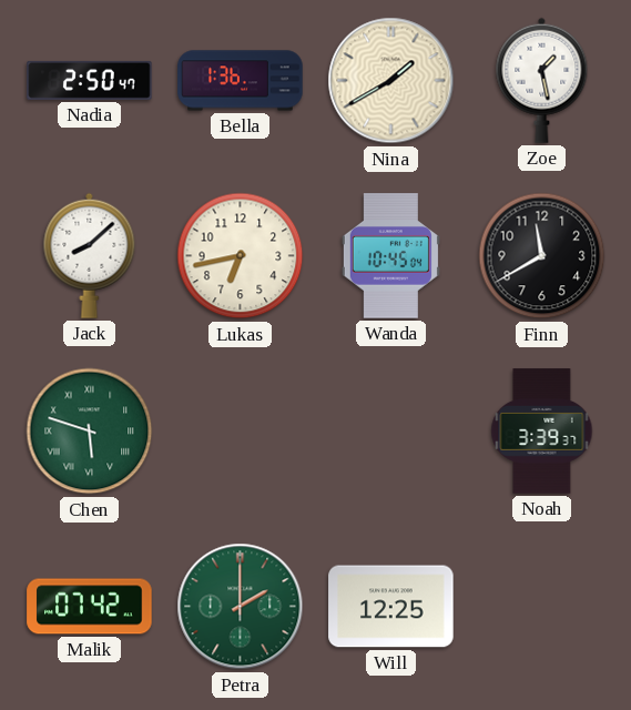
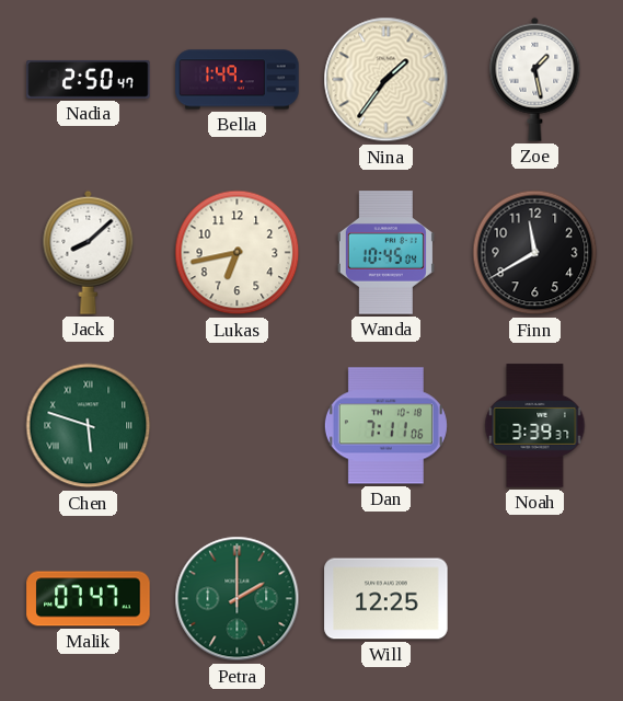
Bella: 1:36 -> 1:49
Nina: 1:40 -> 1:36
Dan: none -> 7:11
Malik: 07:42 -> 07:47
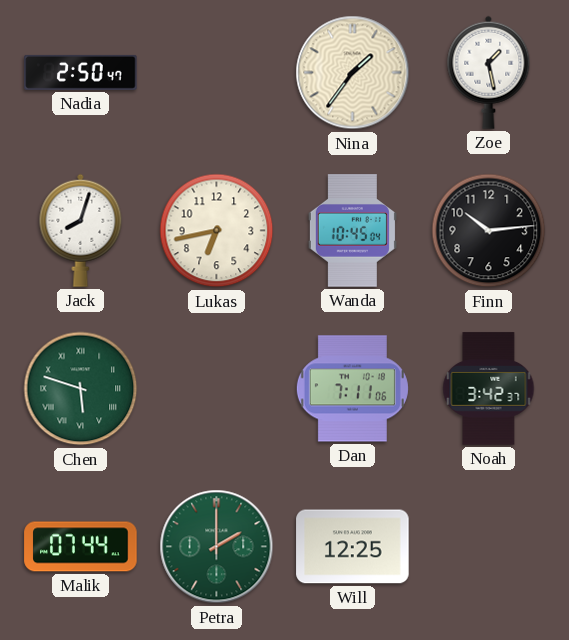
Bella: 1:49 -> none
Jack: 8:08 -> 8:03
Finn: 11:40 -> 10:14
Noah: 3:39 -> 3:42
Malik: 07:47 -> 07:44
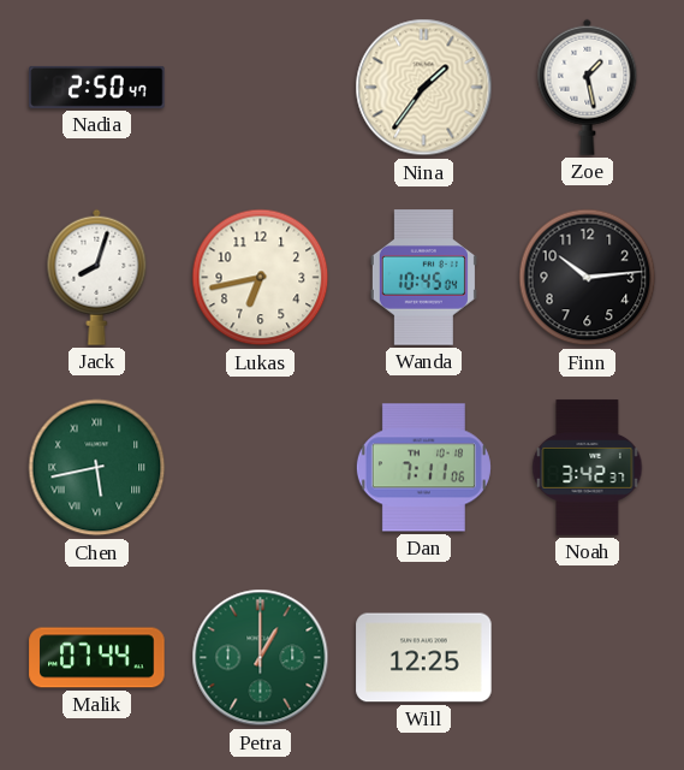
Chen: 5:48 -> 5:43
Petra: 2:00 -> 1:00
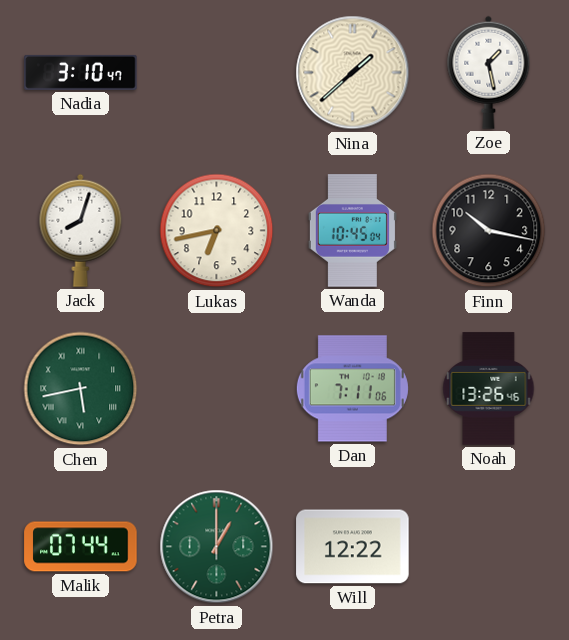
Nadia: 2:50 -> 3:10
Nina: 1:36 -> 1:38
Finn: 10:14 -> 10:17
Noah: 3:42 -> 13:26
Will: 12:25 -> 12:22
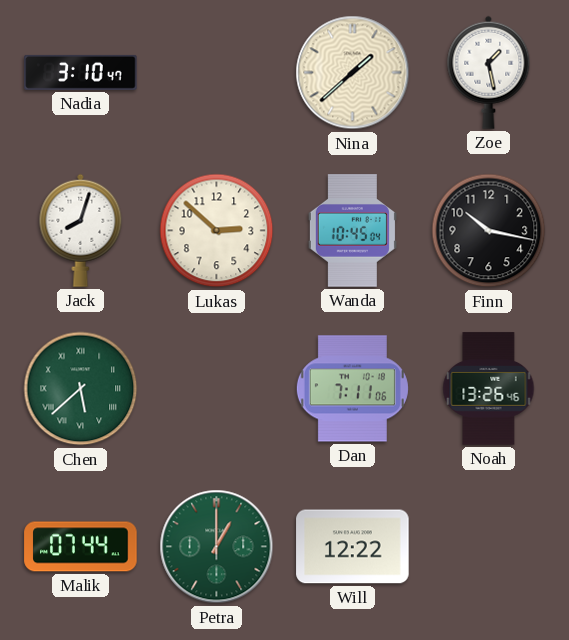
Lukas: 6:43 -> 2:52
Chen: 5:43 -> 5:38
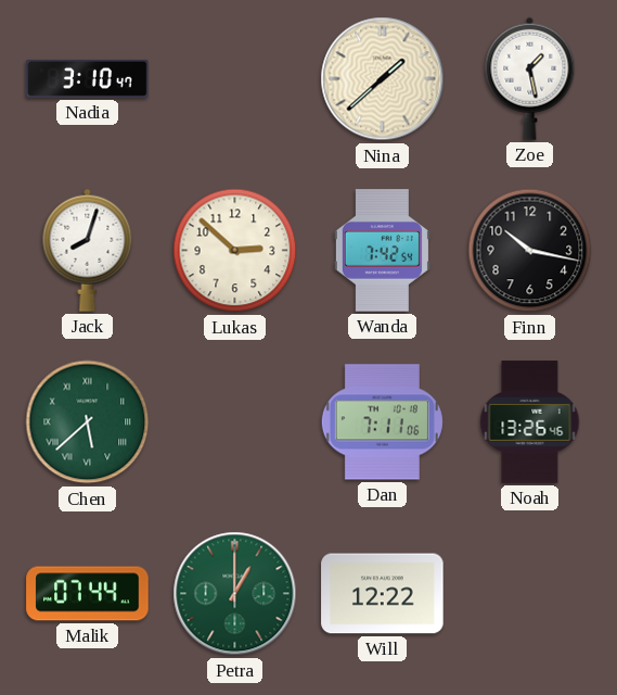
Wanda: 10:45 -> 7:42
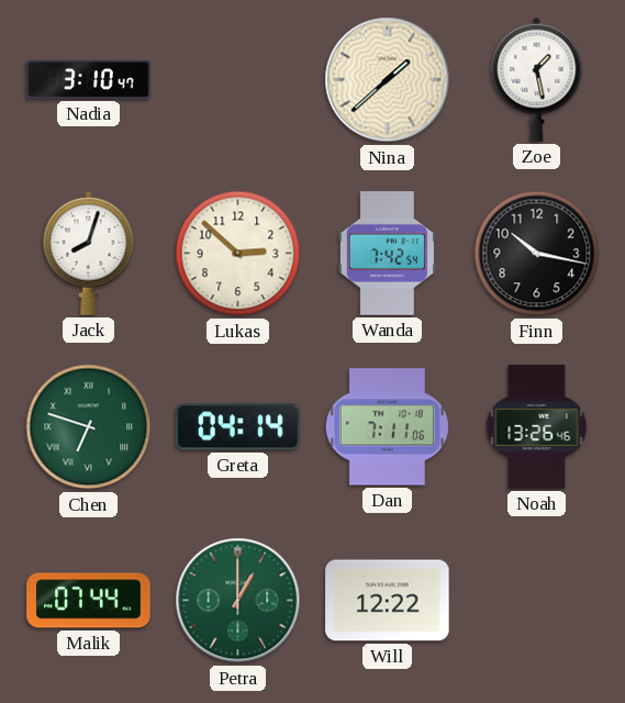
Chen: 5:38 -> 6:48
Greta: none -> 04:14
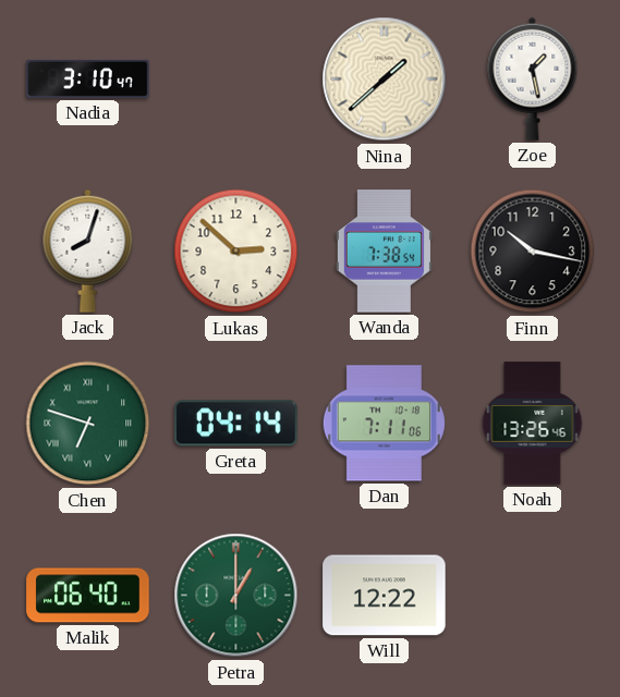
Wanda: 7:42 -> 7:38
Malik: 07:44 -> 06:40
